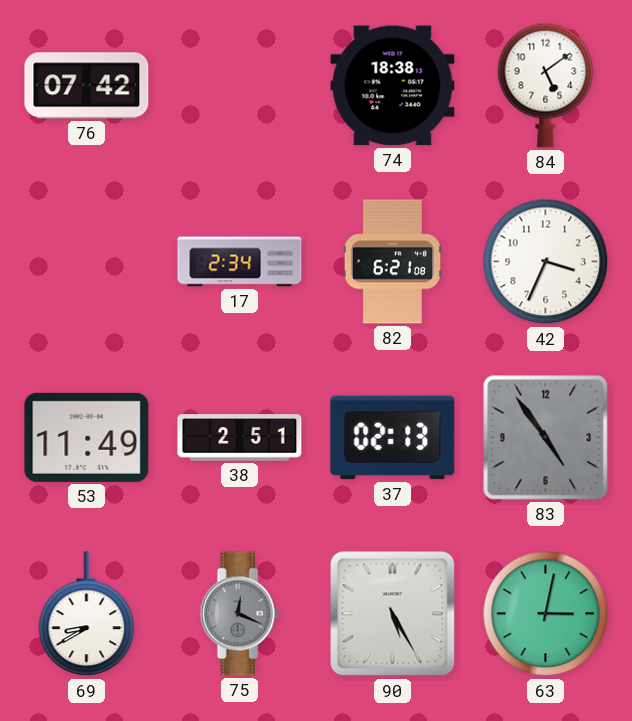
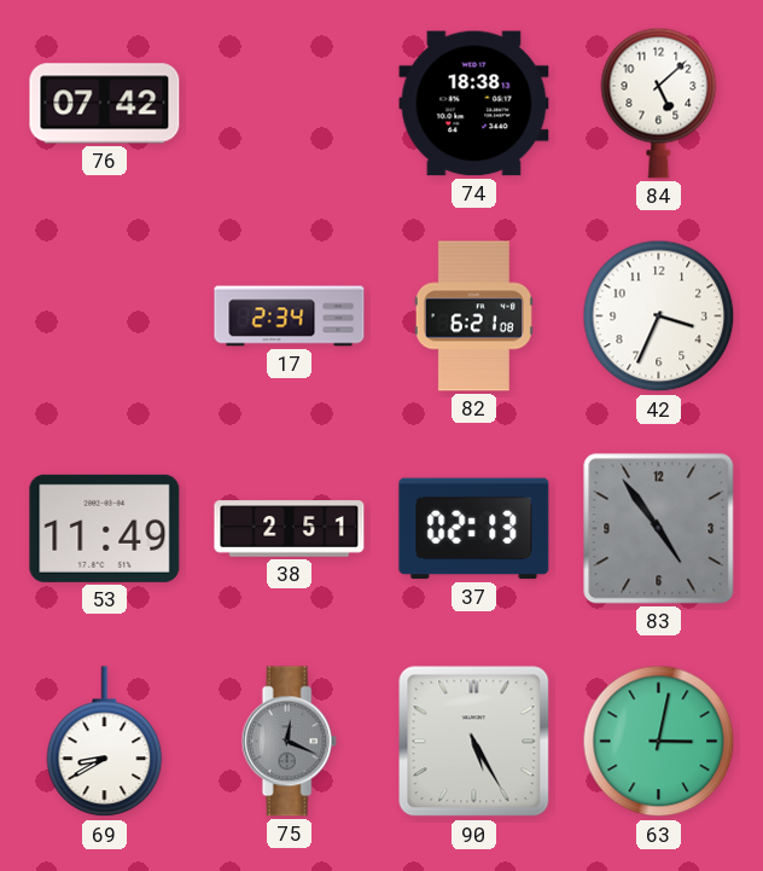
84: 5:09 -> 5:08
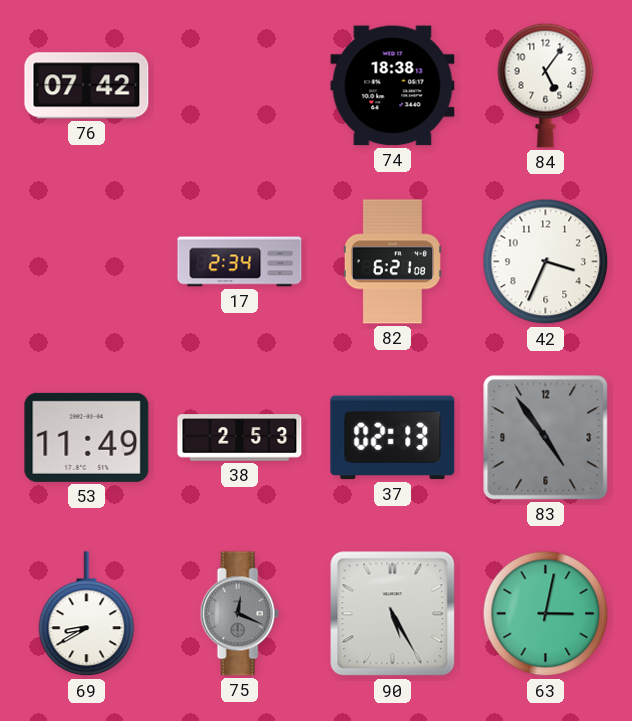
84: 5:08 -> 5:06
38: 2:51 -> 2:53
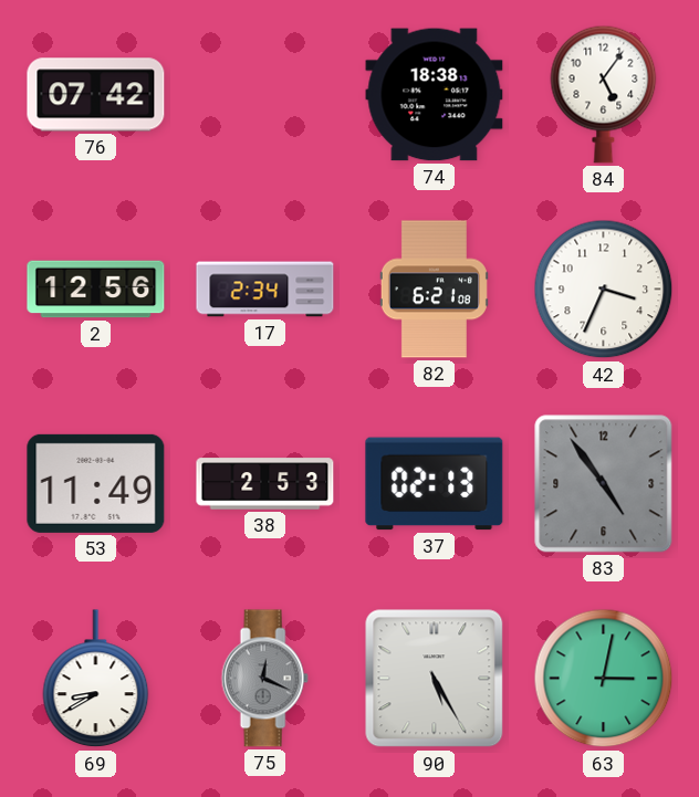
2: none -> 12:56
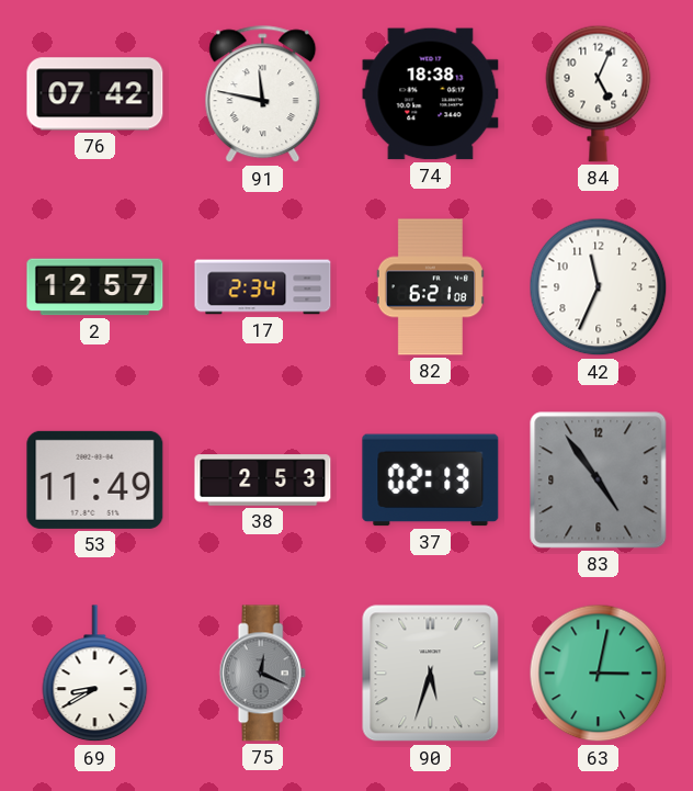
91: none -> 11:47
84: 5:06 -> 5:04
2: 12:56 -> 12:57
42: 3:34 -> 11:34
90: 5:25 -> 5:33
